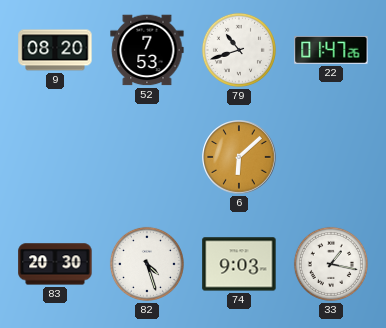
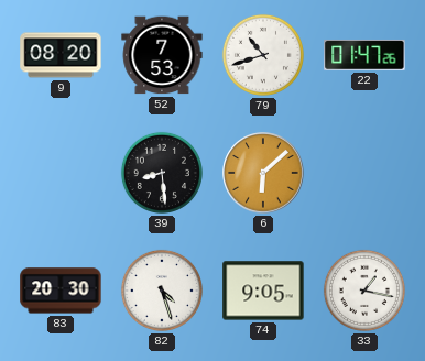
39: none -> 8:29
74: 9:03 -> 9:05
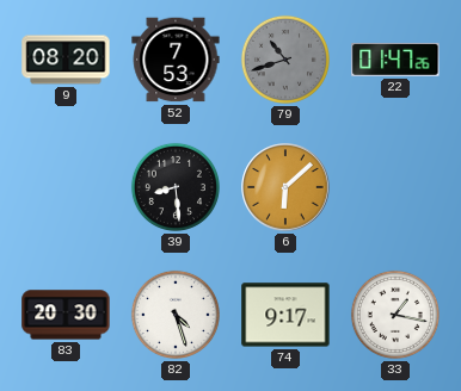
79 dial: white -> grey
74: 9:05 -> 9:17
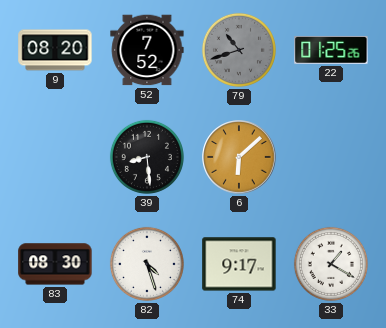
52: 7:53 -> 7:52
22: 01:47 -> 01:25
83: 20:30 -> 08:30
33: 1:17 -> 1:20
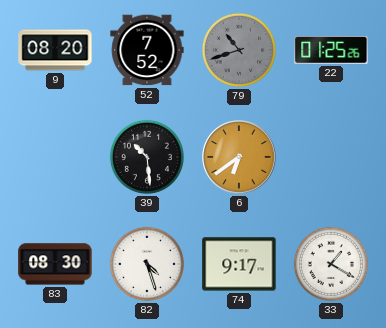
39: 8:29 -> 10:29
6: 6:08 -> 6:39
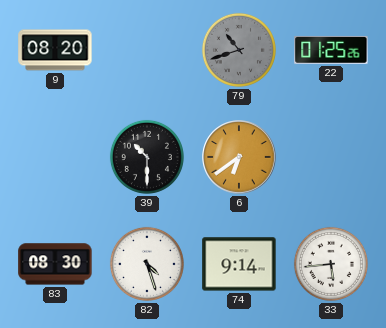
52: 7:52 -> none
39: 10:29 -> 10:30
74: 9:17 -> 9:14
33: 1:20 -> 5:44
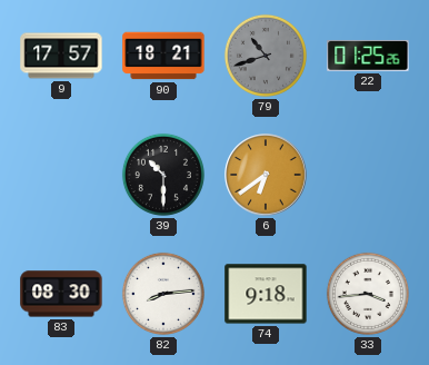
9: 08:20 -> 17:57
90: none -> 18:21
82: 4:27 -> 8:14
74: 9:14 -> 9:18
33: 5:44 -> 3:44
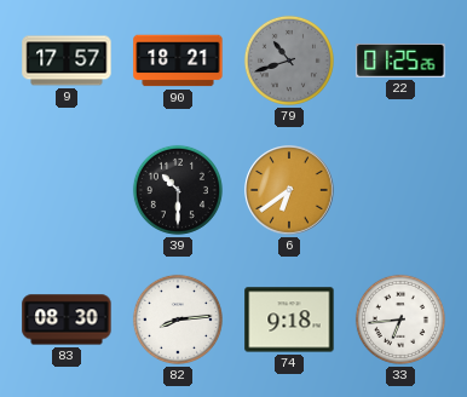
33: 3:44 -> 6:44
